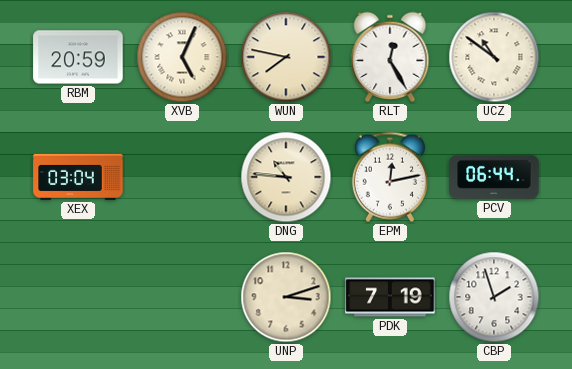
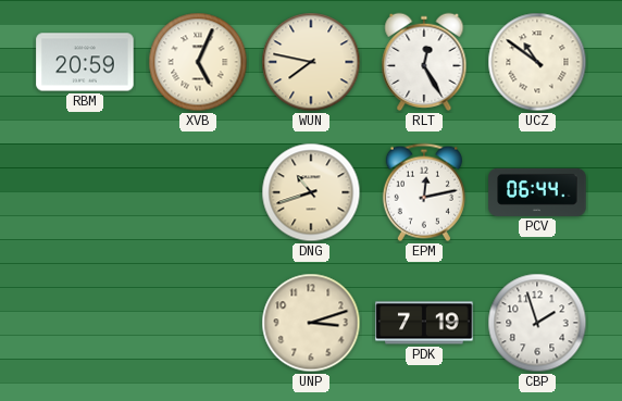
XEX: 03:04 -> none
DNG: 10:46 -> 10:42
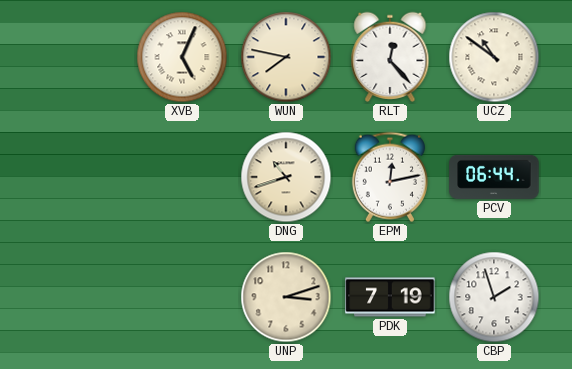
RBM: 20:59 -> none
RLT: 12:25 -> 12:23
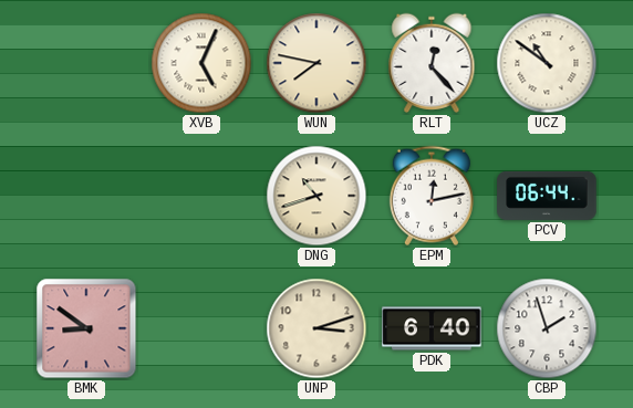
BMK: none -> 8:51
PDK: 7:19 -> 6:40
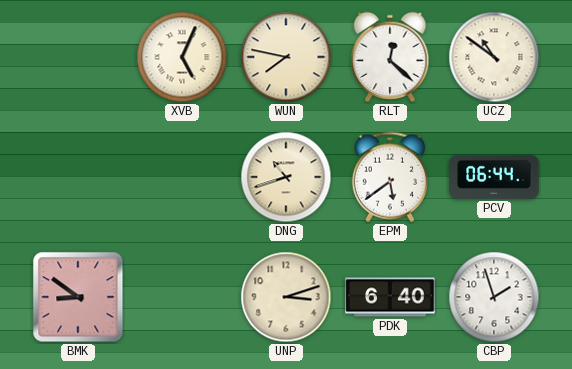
RLT: 12:23 -> 12:22
EPM: 12:13 -> 5:39
